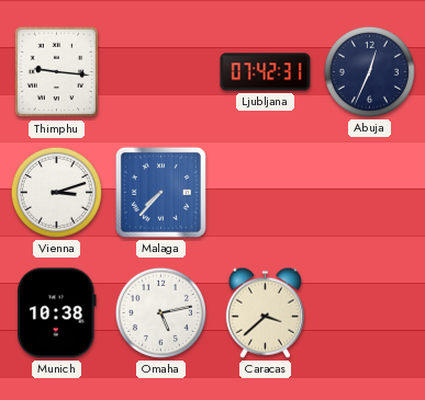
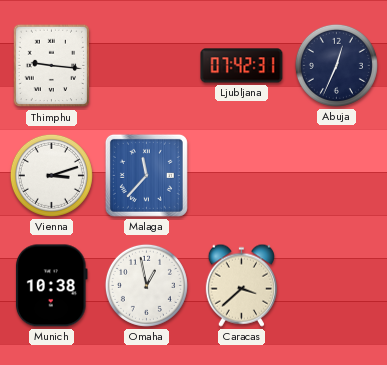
Malaga: 7:37 -> 11:37
Omaha: 5:13 -> 12:58
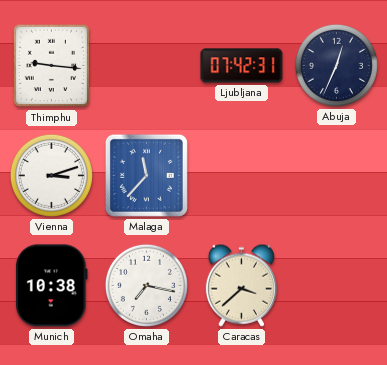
Omaha: 12:58 -> 7:17
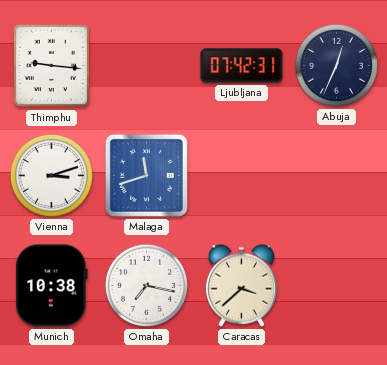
Malaga: 11:37 -> 11:42
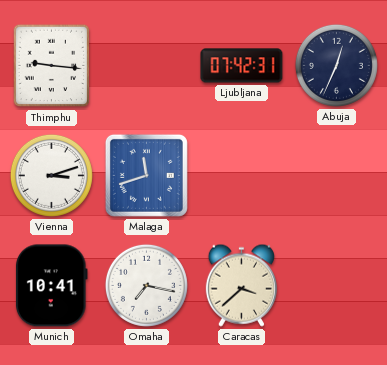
Munich: 10:38 -> 10:41
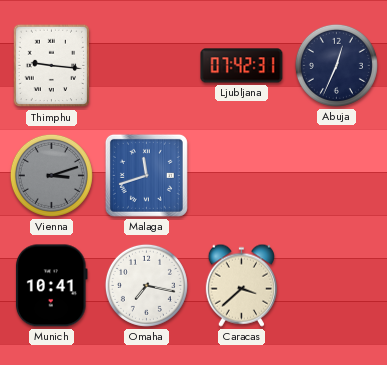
Vienna dial: white -> grey
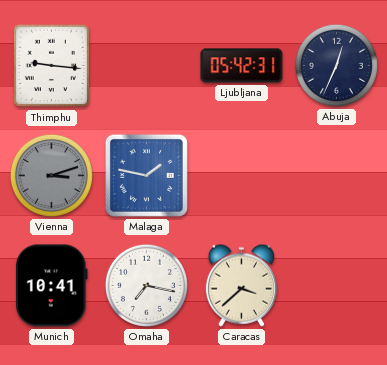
Ljubljana: 07:42 -> 05:42
Malaga: 11:42 -> 1:47
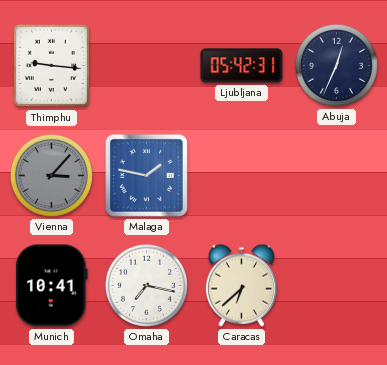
Vienna: 3:12 -> 3:07
Caracas: 3:38 -> 6:38
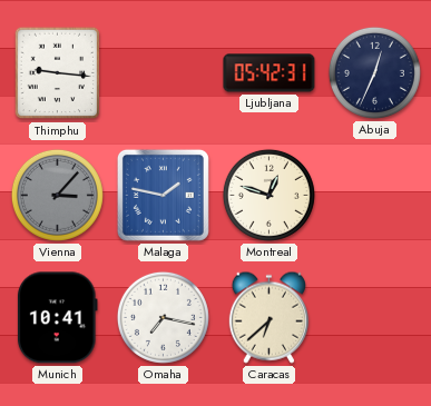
Montreal: none -> 12:48
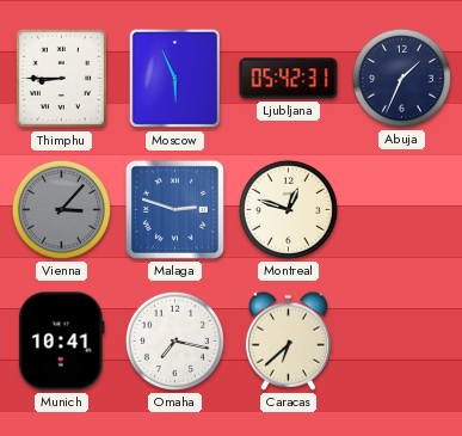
Thimphu: 9:16 -> 8:45
Moscow: none -> 5:56
Abuja: 12:34 -> 1:34
Malaga: 1:47 -> 2:48
